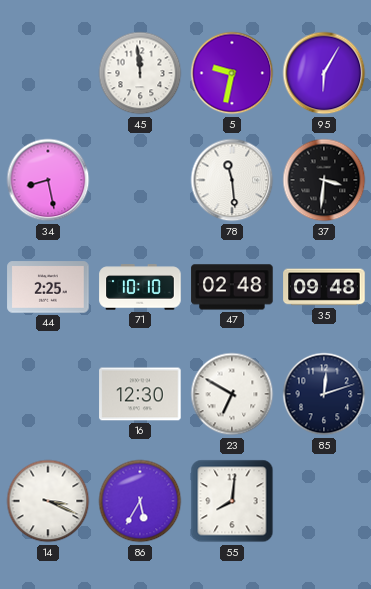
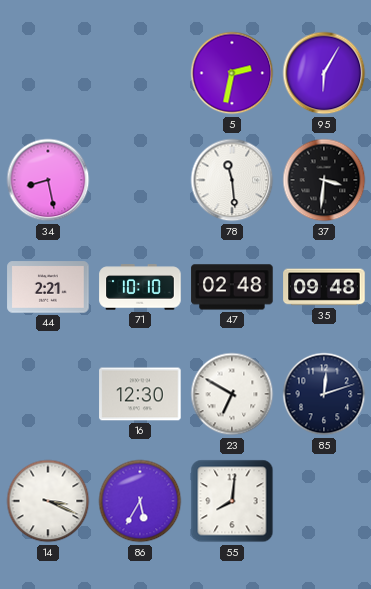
45: 11:59 -> none
5: 9:32 -> 2:32
44: 2:25 -> 2:21
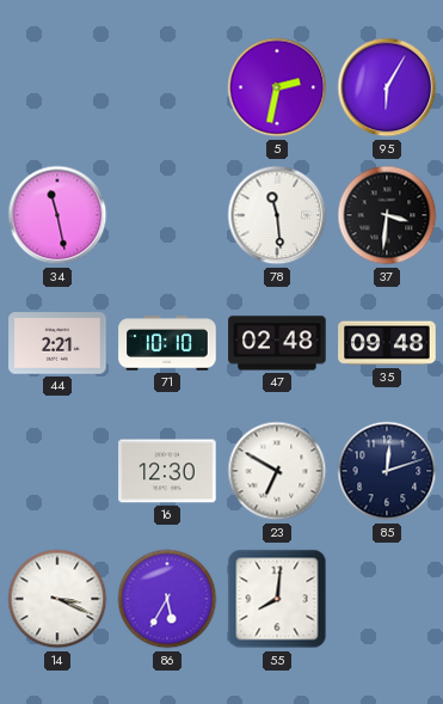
34: 8:28 -> 11:28
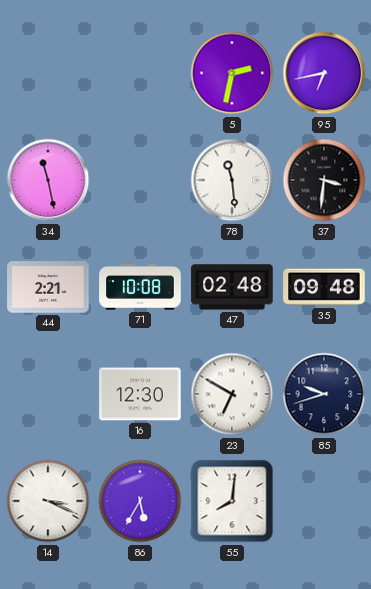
95: 6:05 -> 6:43
71: 10:10 -> 10:08
85: 12:12 -> 9:42
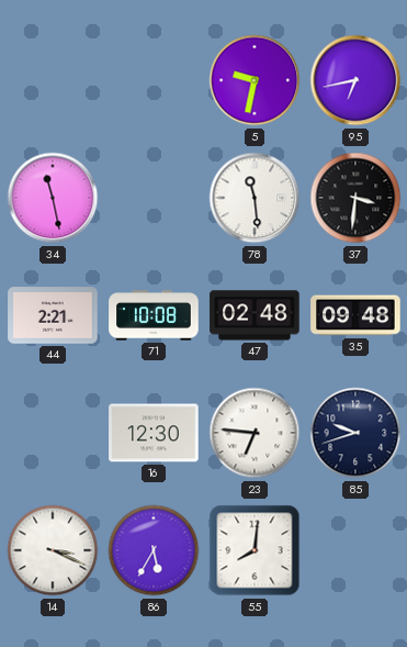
5: 2:32 -> 9:32
23: 6:50 -> 6:46
